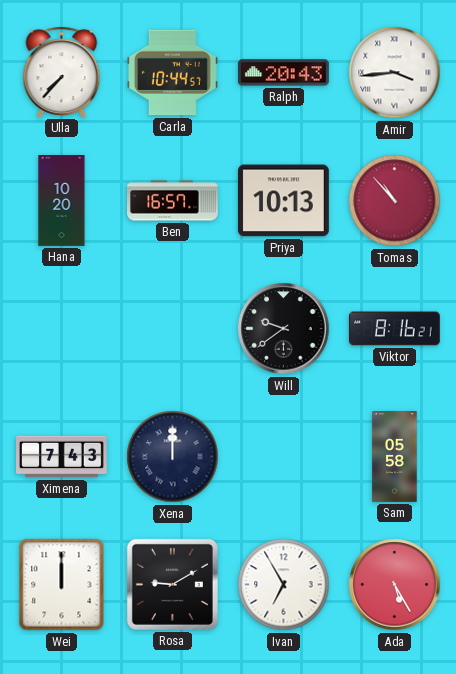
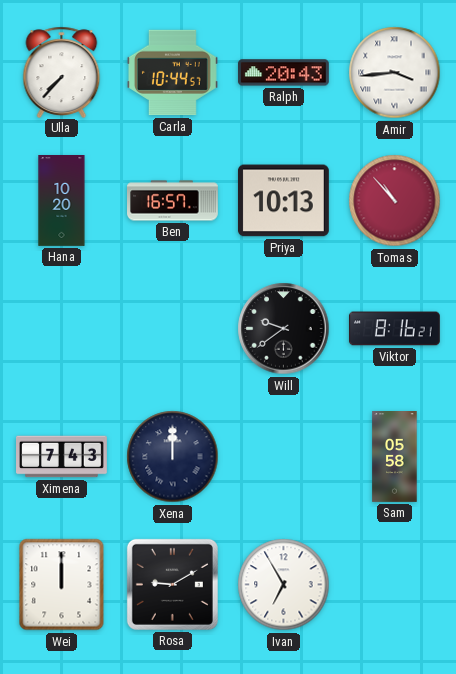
Ada: 5:25 -> none
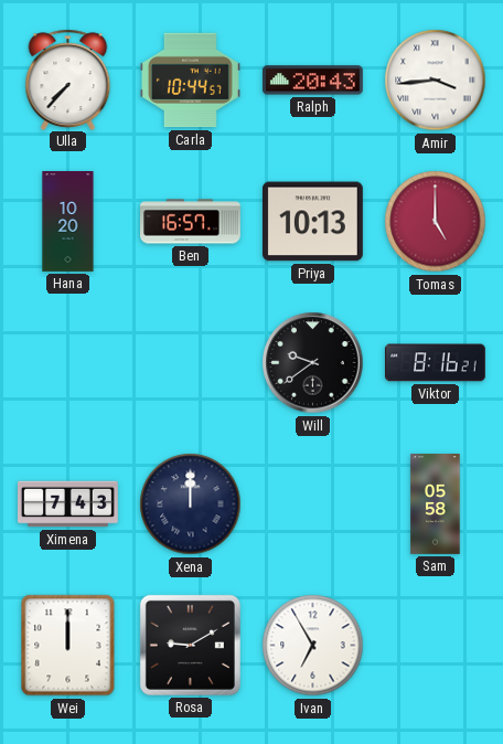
Tomas: 10:53 -> 5:00
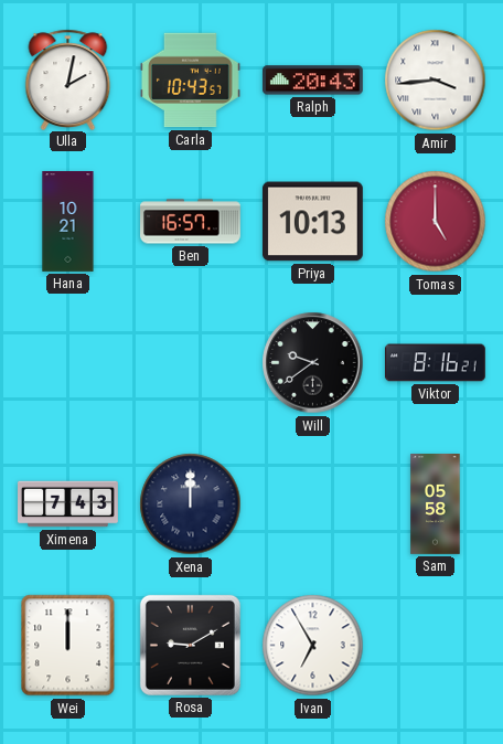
Ulla: 7:37 -> 2:02
Carla: 10:44 -> 10:43
Hana: 10:20 -> 10:21
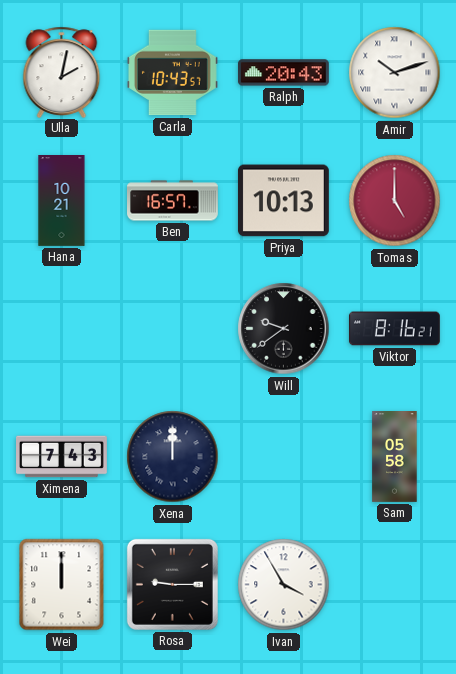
Amir: 3:44 -> 10:12
Rosa: 9:10 -> 9:15
Ivan: 6:55 -> 3:55
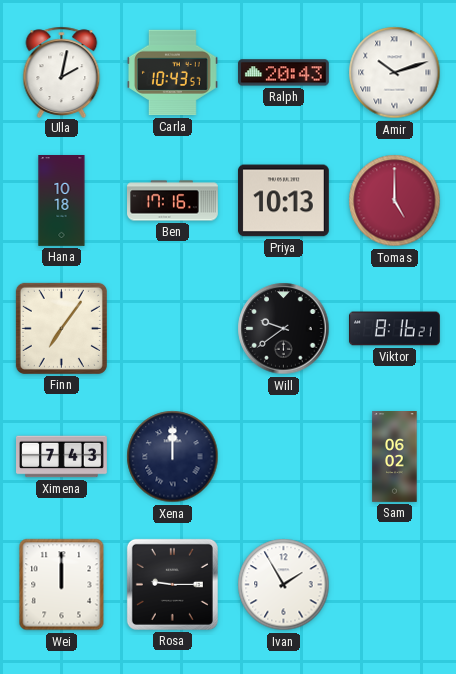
Hana: 10:21 -> 10:18
Ben: 16:57 -> 17:16
Finn: none -> 7:06
Sam: 05:58 -> 06:02
Ivan: 3:55 -> 1:55
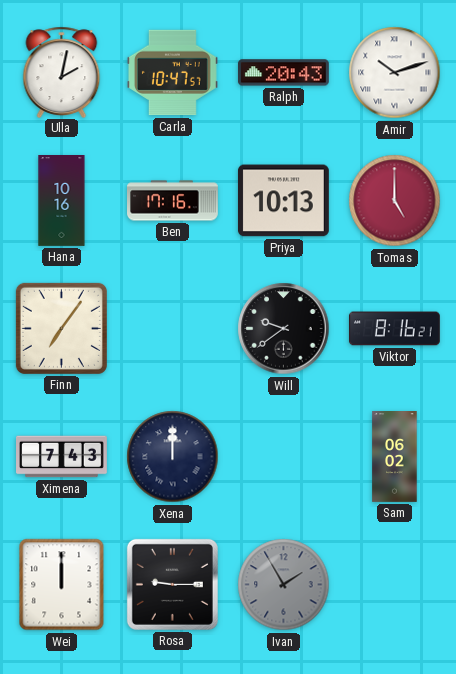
Carla: 10:43 -> 10:47
Hana: 10:18 -> 10:16
Ivan dial: white -> grey
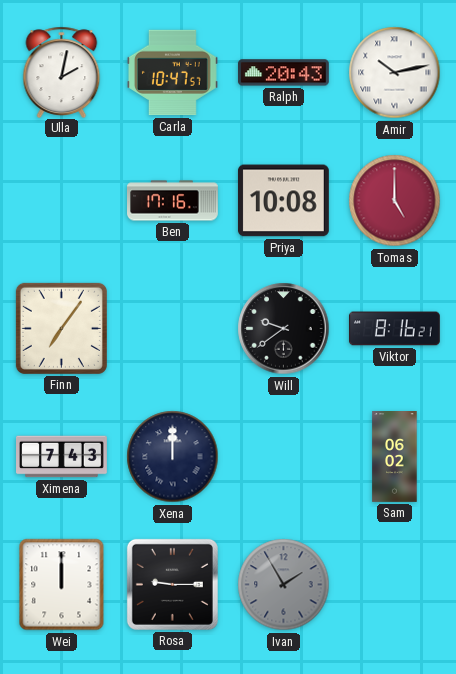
Amir: 10:12 -> 10:13
Hana: 10:16 -> none
Priya: 10:13 -> 10:08
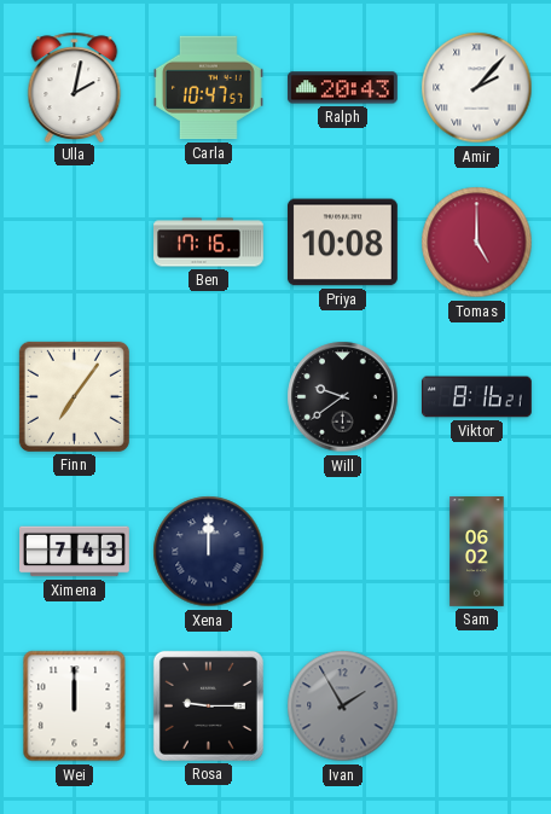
Amir: 10:13 -> 2:07
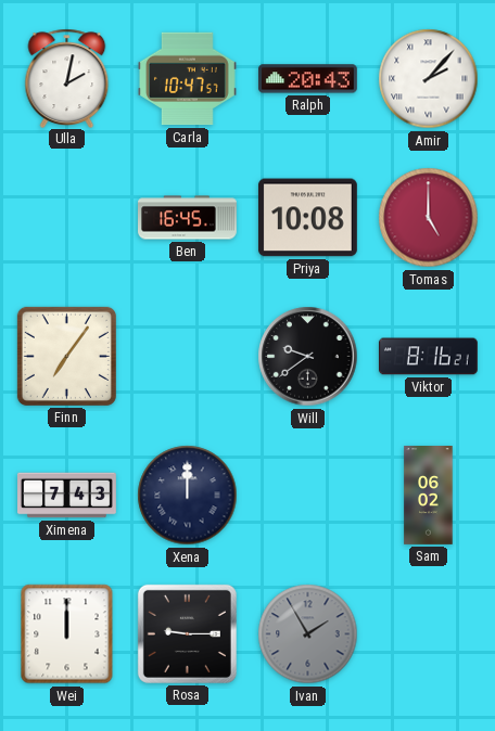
Ben: 17:16 -> 16:45
